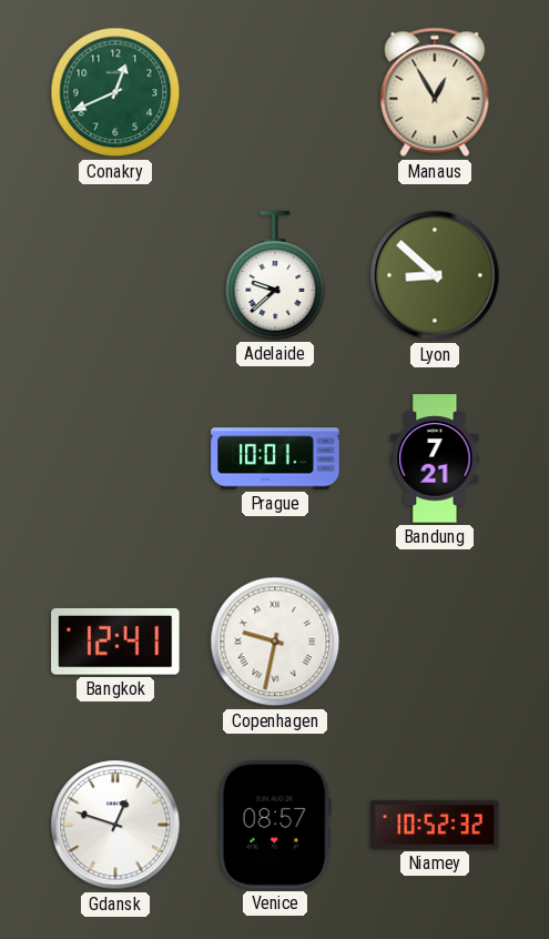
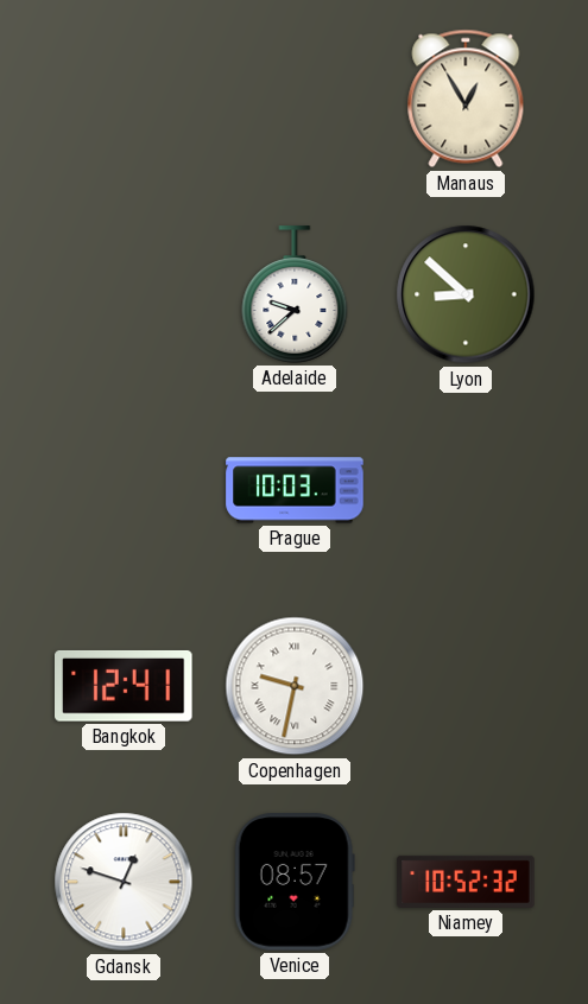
Conakry: 12:41 -> none
Prague: 10:01 -> 10:03
Bandung: 7:21 -> none
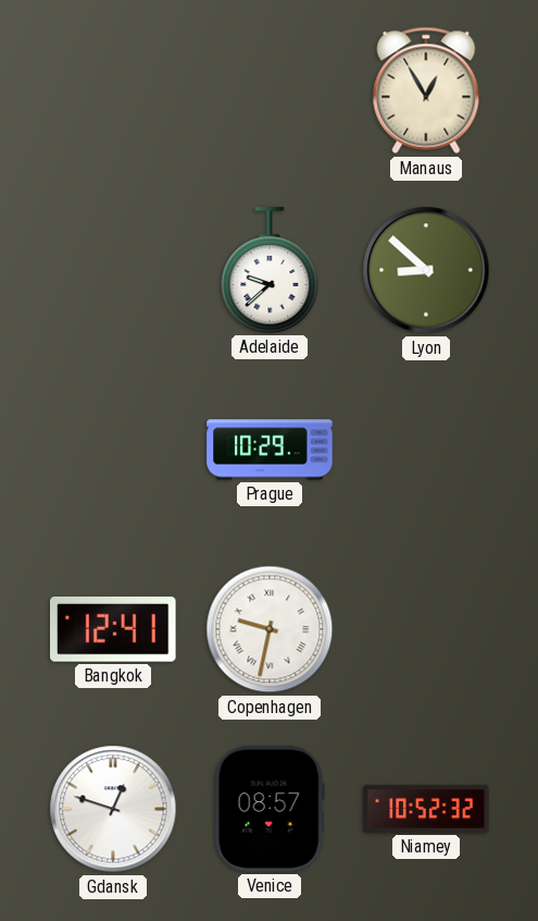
Prague: 10:03 -> 10:29
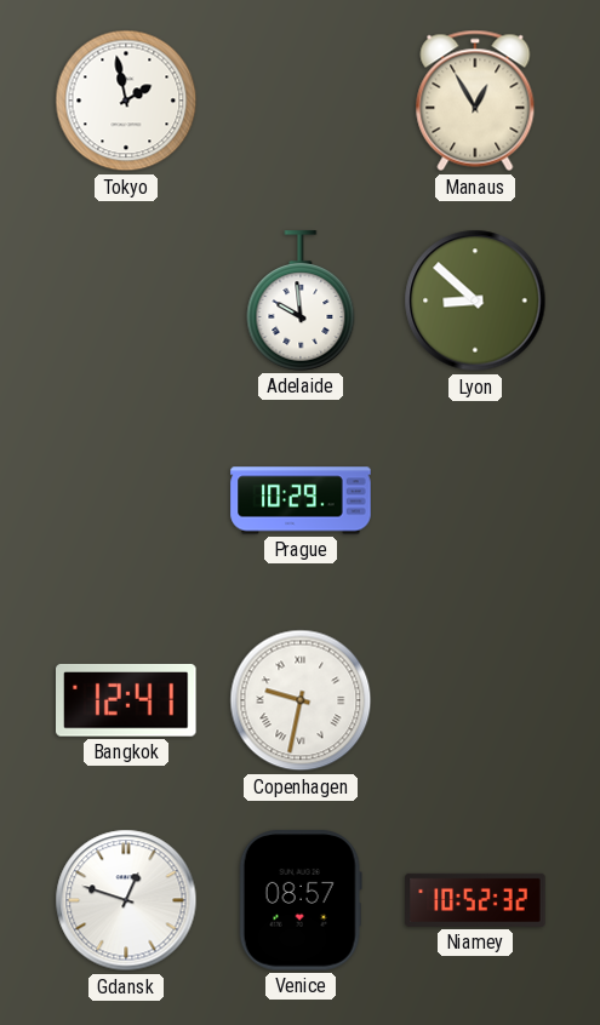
Tokyo: none -> 1:58
Adelaide: 9:38 -> 9:59
